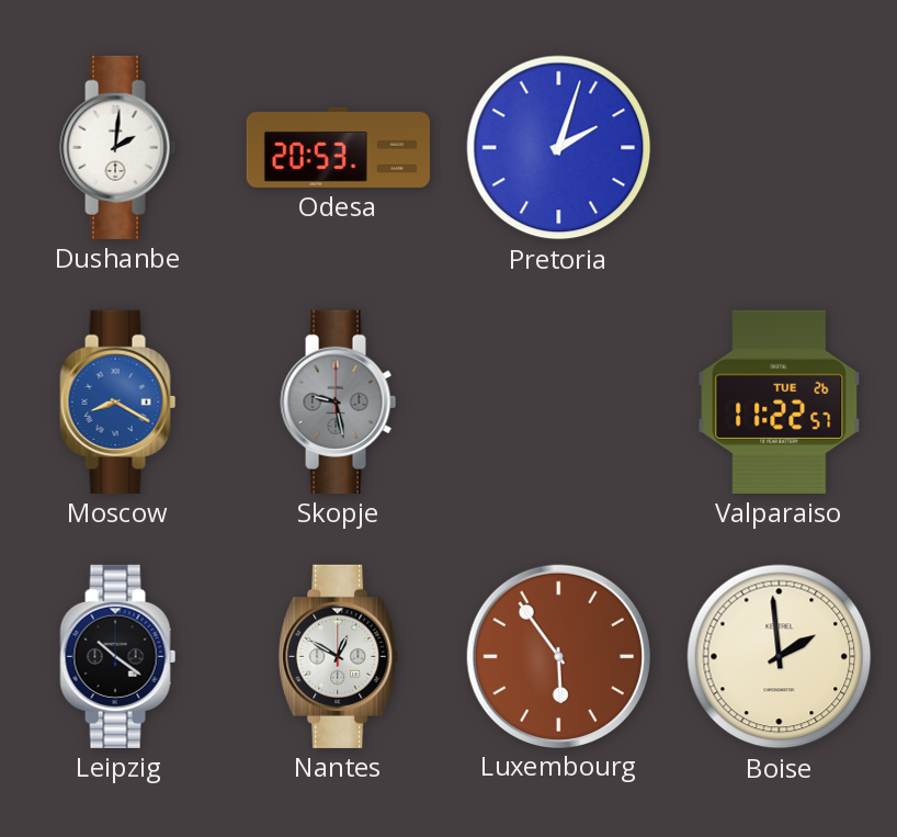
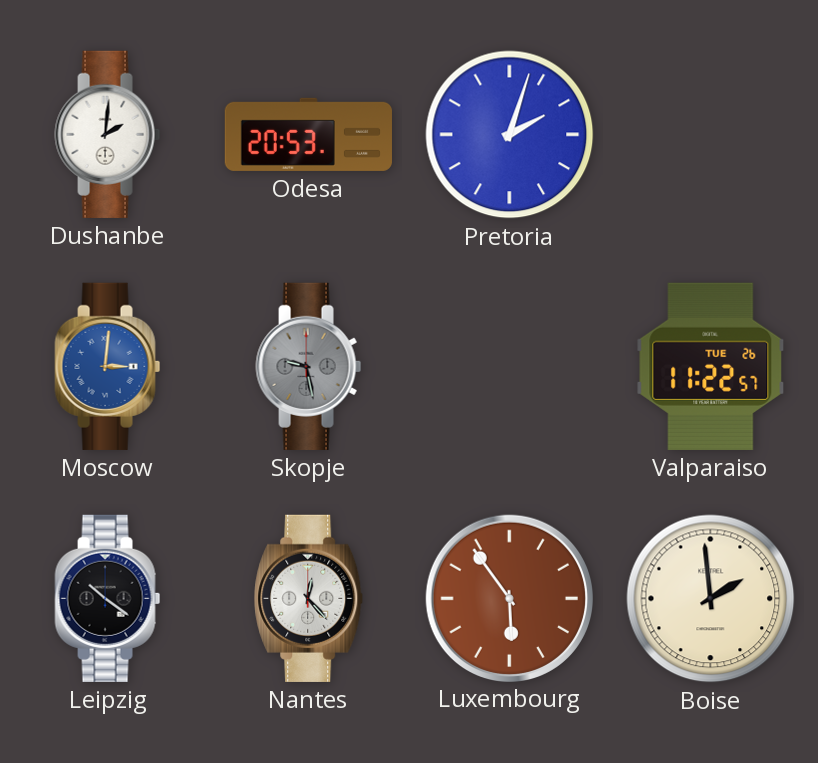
Moscow: 8:20 -> 3:01
Nantes: 12:50 -> 12:23
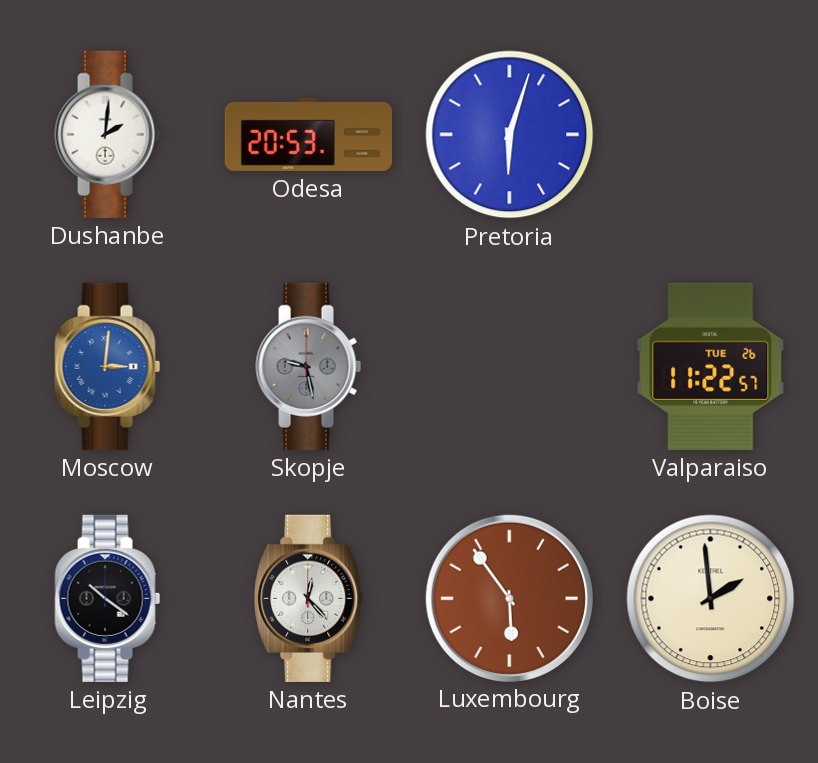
Pretoria: 2:03 -> 6:03
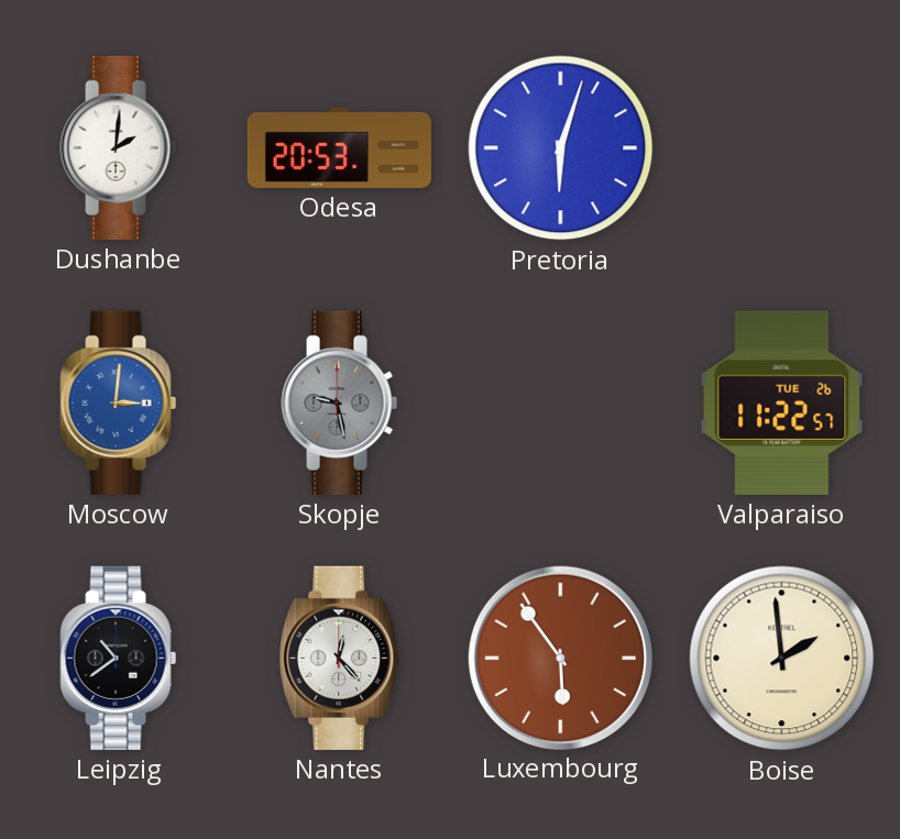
Leipzig: 10:21 -> 10:39
